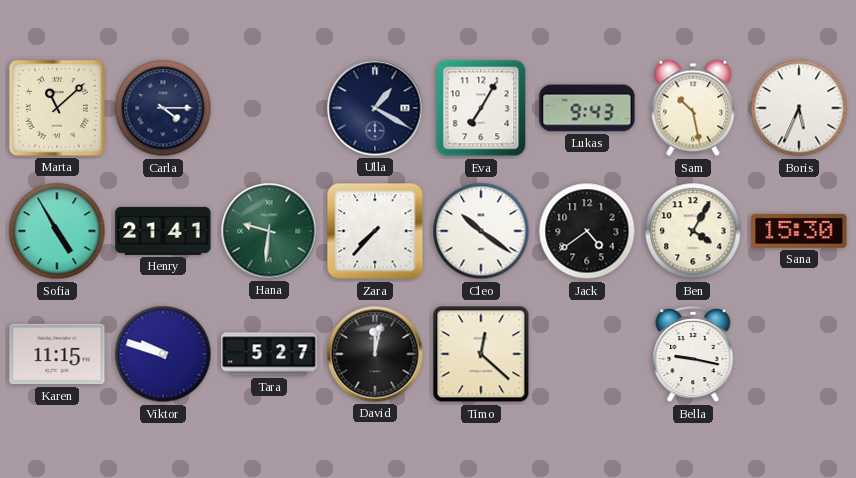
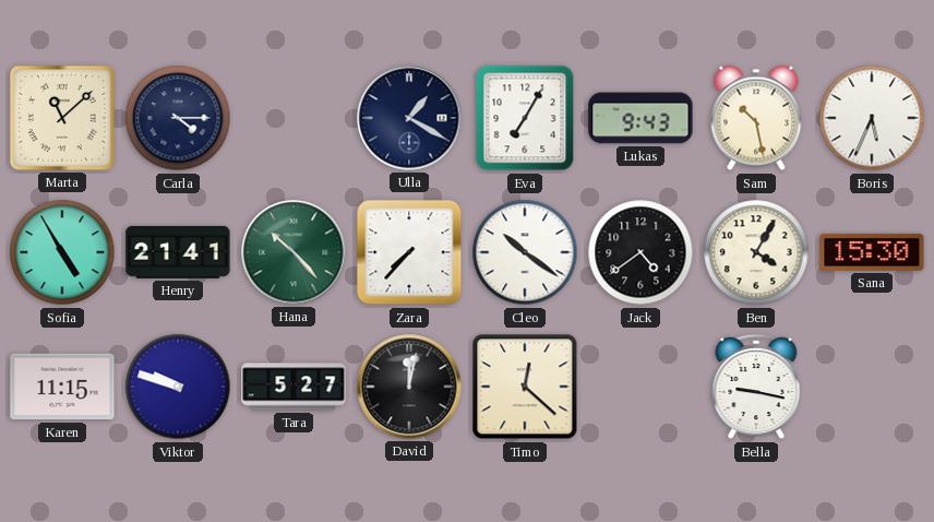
Hana: 9:31 -> 10:23
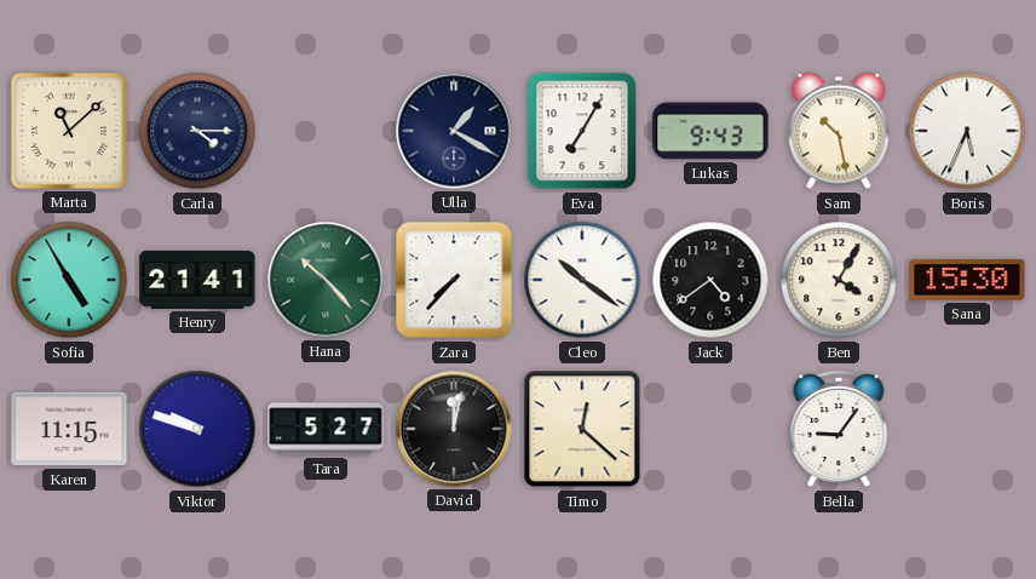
Bella: 9:17 -> 9:06
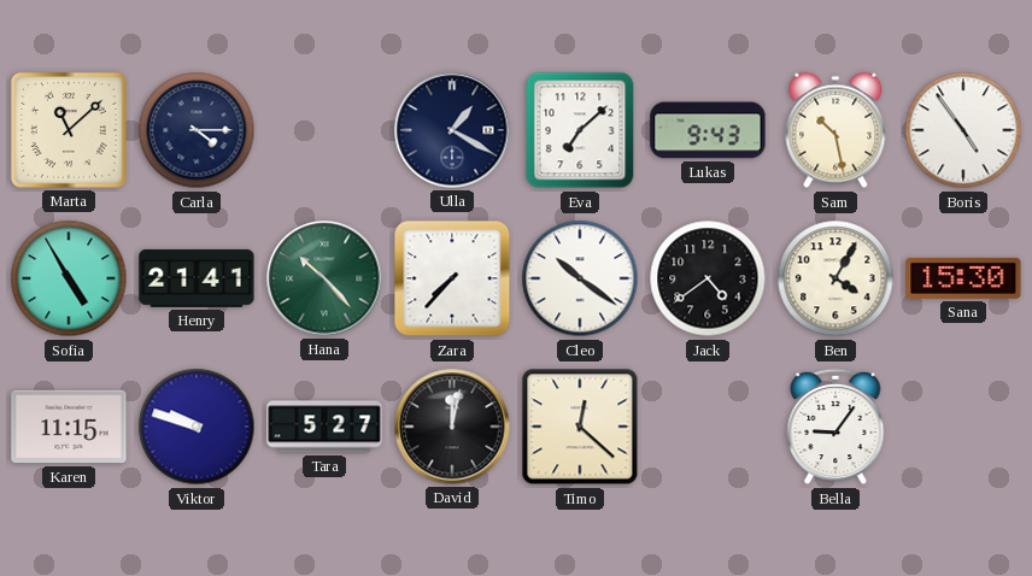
Eva: 7:05 -> 7:08
Boris: 5:34 -> 4:54
